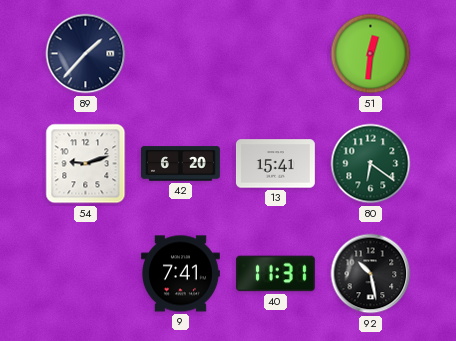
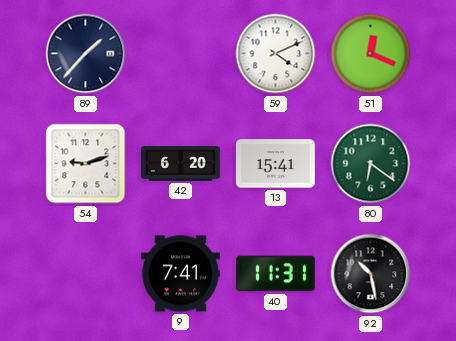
59: none -> 4:11
51: 12:31 -> 12:19
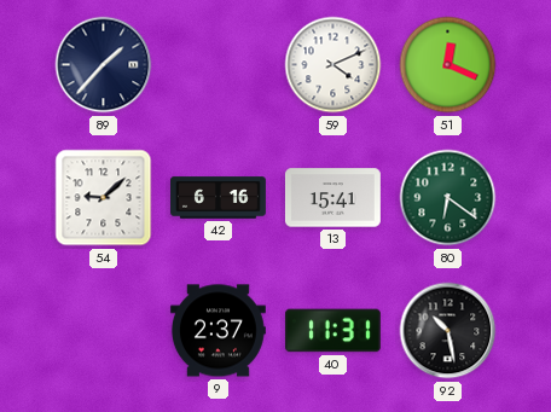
54: 9:12 -> 9:08
42: 6:20 -> 6:16
9: 7:41 -> 2:37
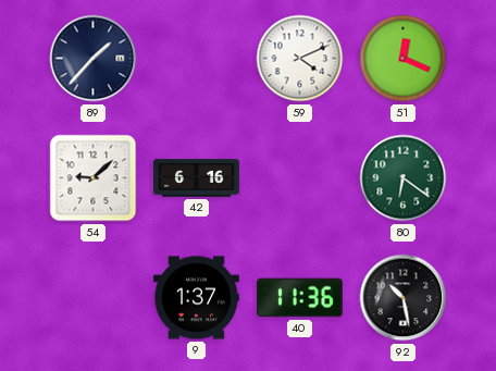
13: 15:41 -> none
9: 2:37 -> 1:37
40: 11:31 -> 11:36
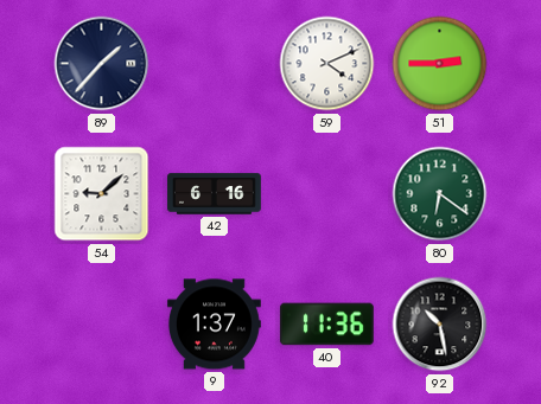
51: 12:19 -> 2:45
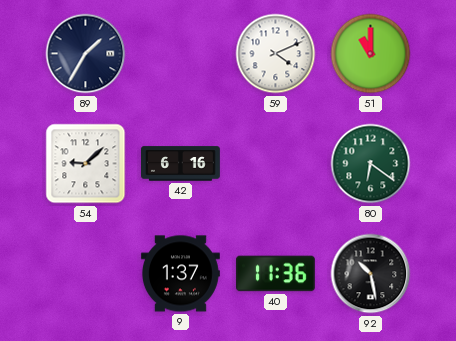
89: 1:37 -> 1:35
51: 2:45 -> 11:00
